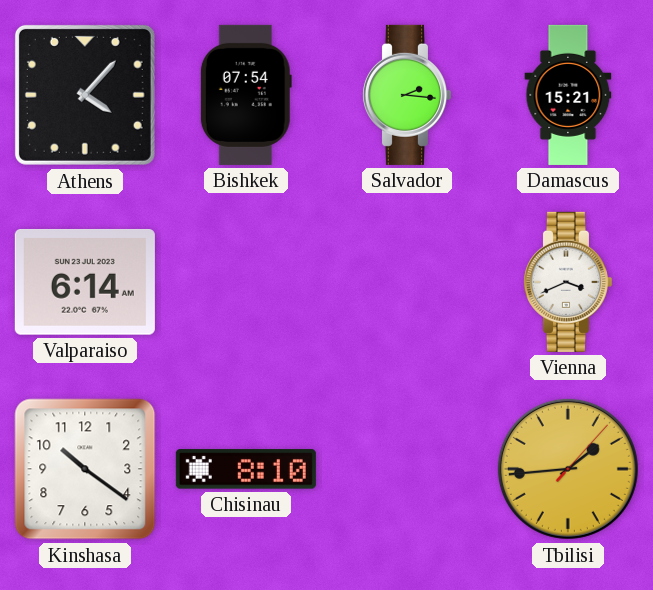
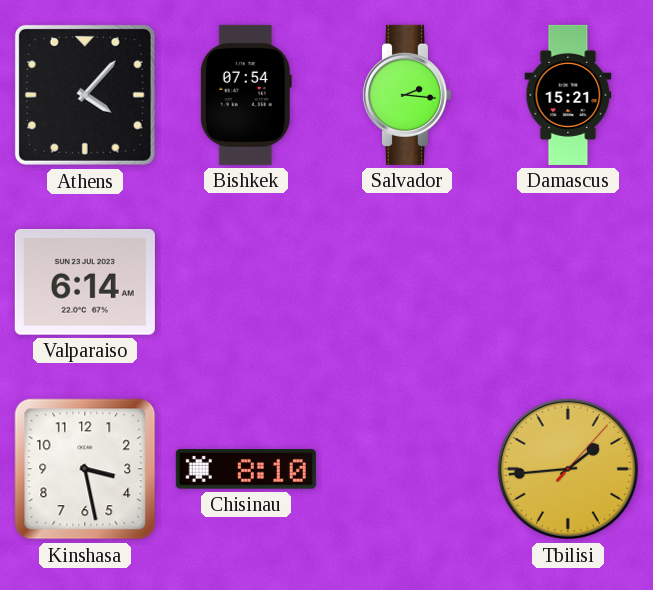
Vienna: 3:41 -> none
Kinshasa: 10:21 -> 3:28
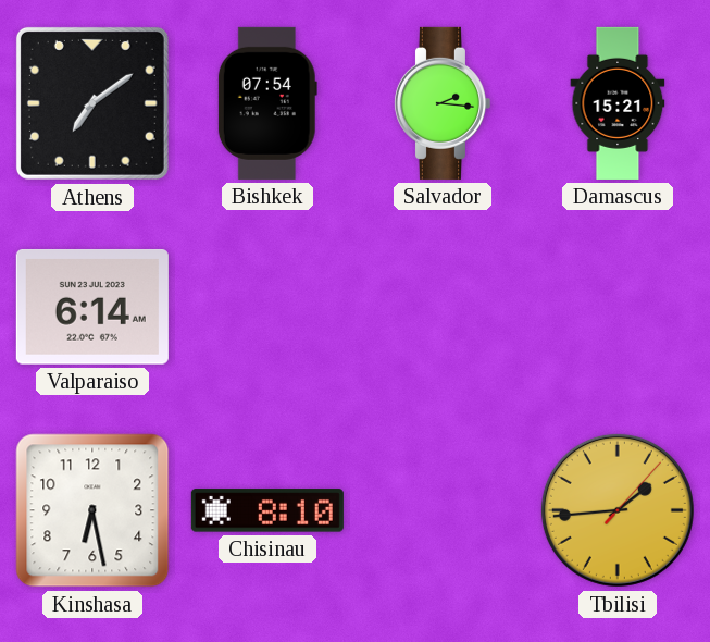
Athens: 4:07 -> 7:09
Kinshasa: 3:28 -> 6:28
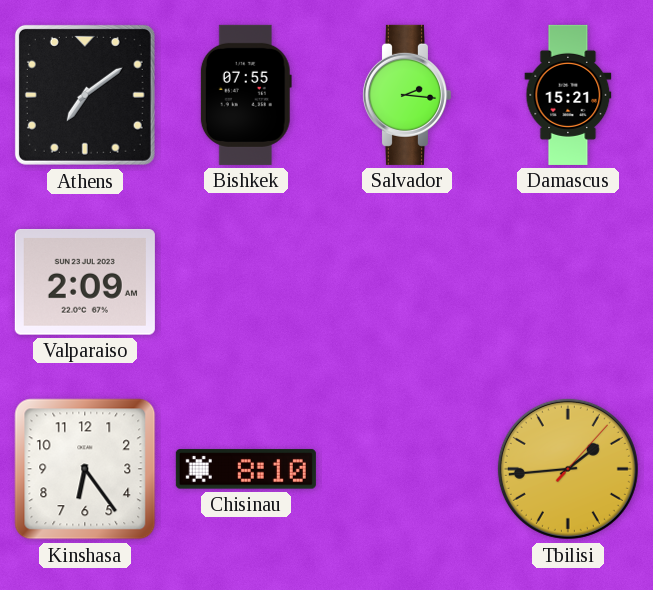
Bishkek: 07:54 -> 07:55
Valparaiso: 6:14 -> 2:09
Kinshasa: 6:28 -> 6:24
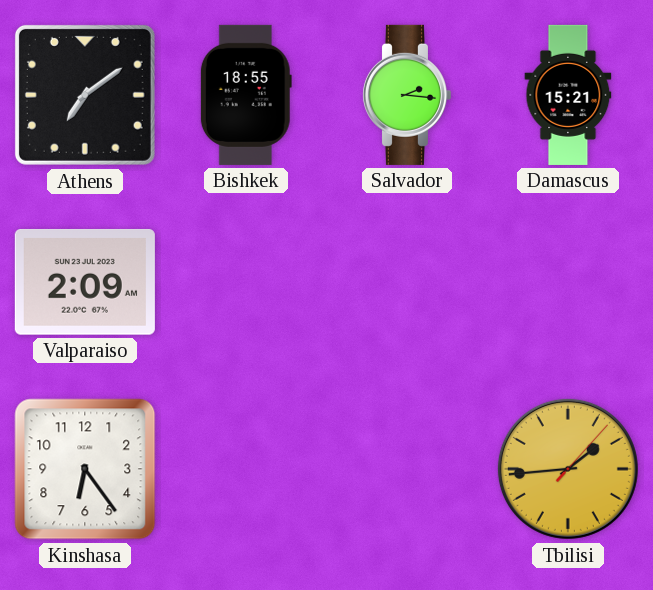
Bishkek: 07:55 -> 18:55
Chisinau: 8:10 -> none
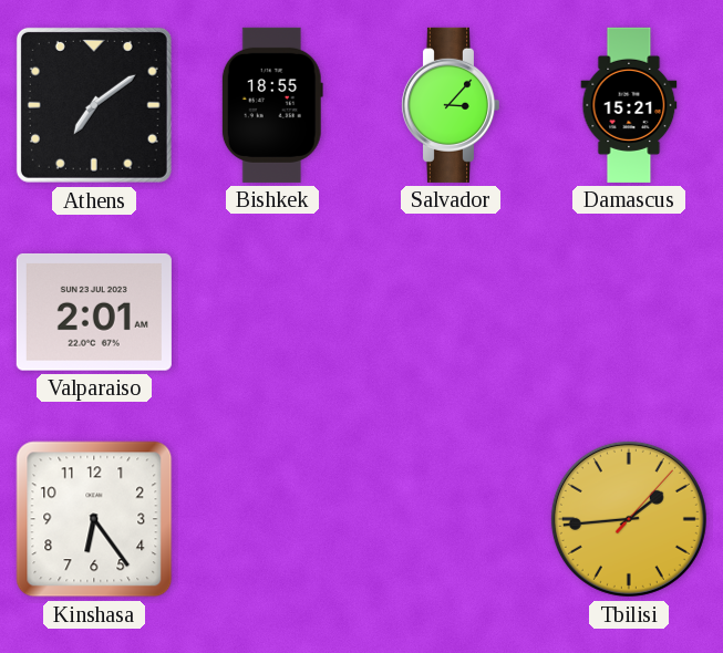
Salvador: 2:16 -> 3:07
Valparaiso: 2:09 -> 2:01
